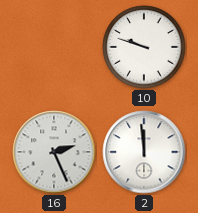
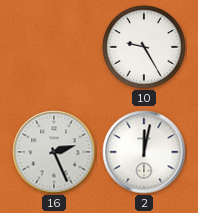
10: 9:48 -> 9:25
2: 11:59 -> 12:02
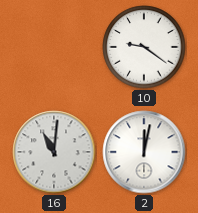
10: 9:25 -> 9:21
16: 2:26 -> 11:01
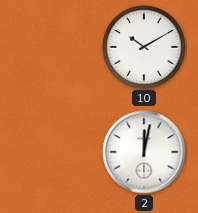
10: 9:21 -> 10:10
16: 11:01 -> none
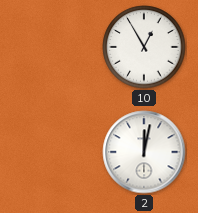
10: 10:10 -> 12:55
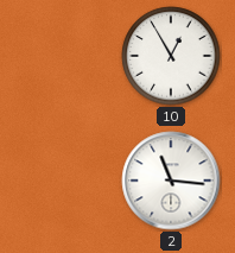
2: 12:02 -> 11:16
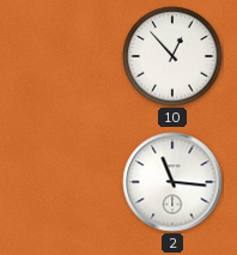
10: 12:55 -> 12:53
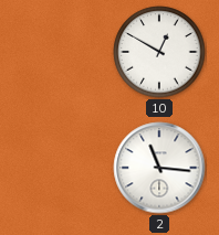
10: 12:53 -> 12:50
